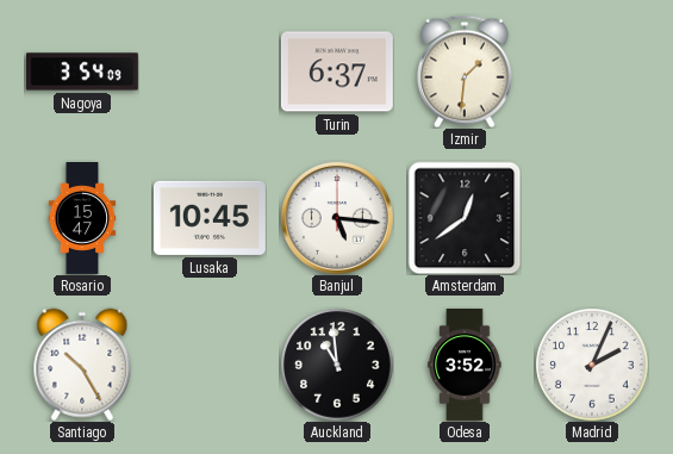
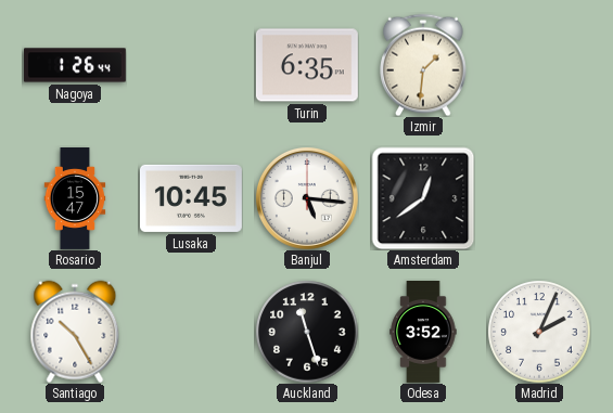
Nagoya: 3:54 -> 1:26
Turin: 6:37 -> 6:35
Auckland: 10:59 -> 11:27
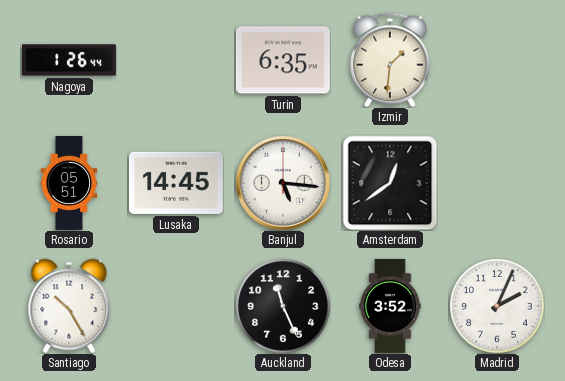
Rosario: 15:47 -> 05:51
Lusaka: 10:45 -> 14:45
Auckland: 11:27 -> 11:26
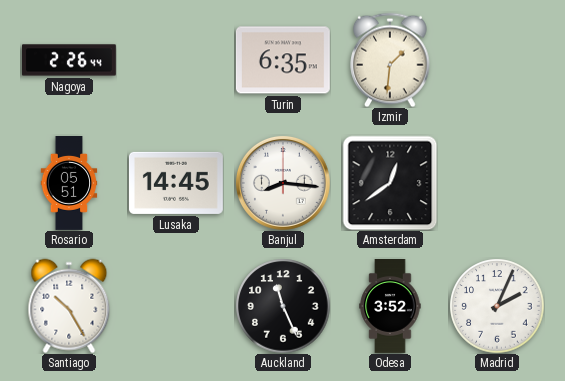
Nagoya: 1:26 -> 2:26
Banjul: 5:16 -> 8:16
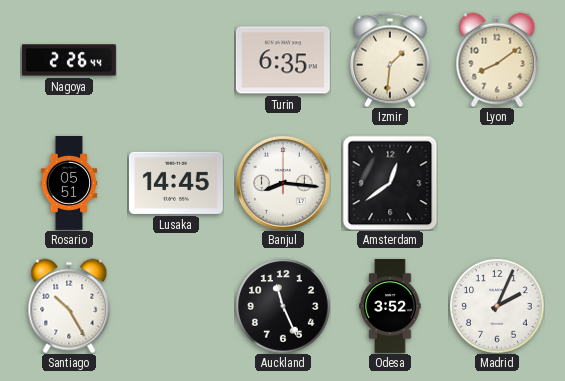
Lyon: none -> 8:09
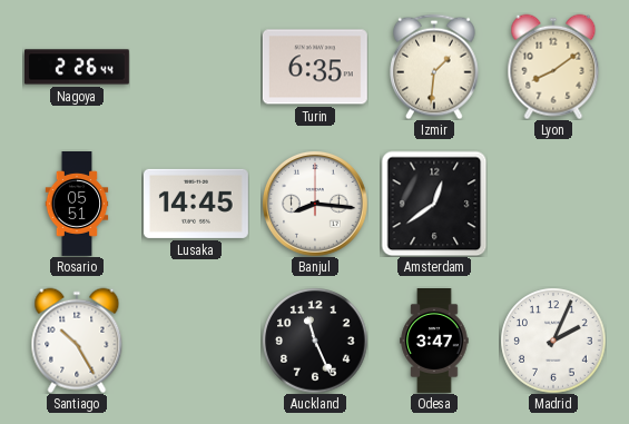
Odesa: 3:52 -> 3:47
